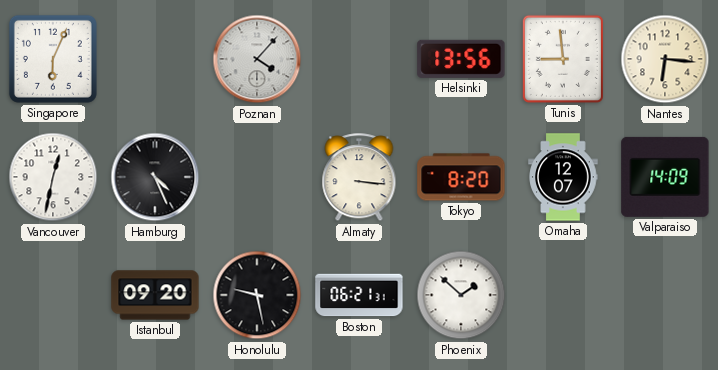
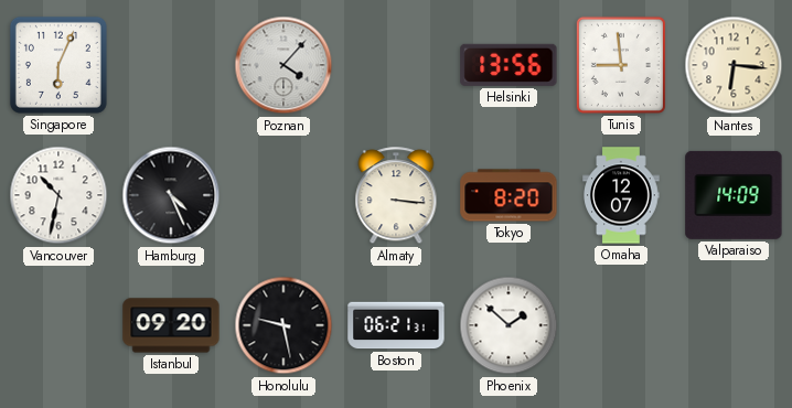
Vancouver: 12:32 -> 10:32
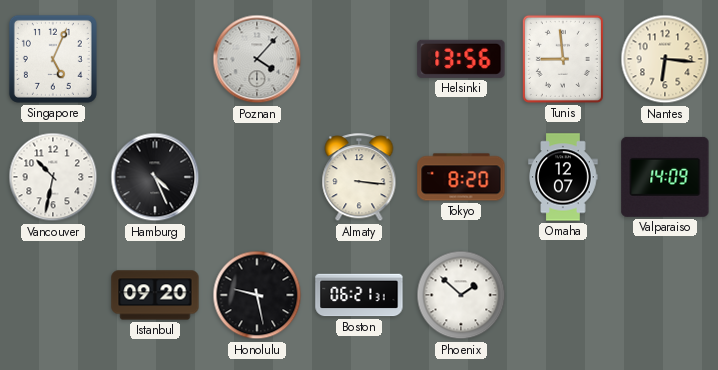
Singapore: 6:04 -> 5:04
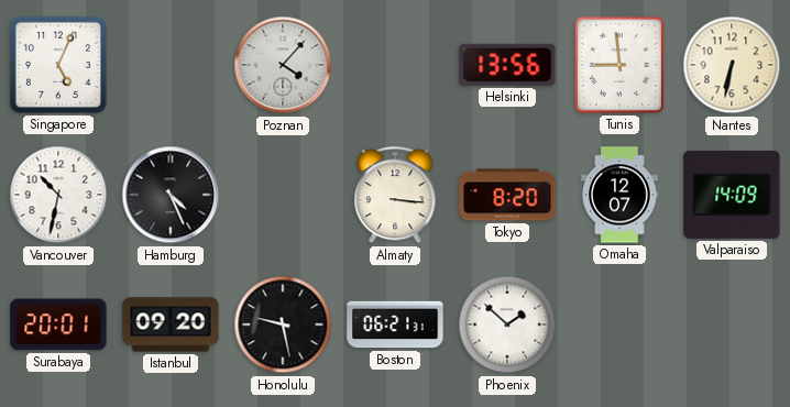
Nantes: 6:16 -> 6:32
Surabaya: none -> 20:01
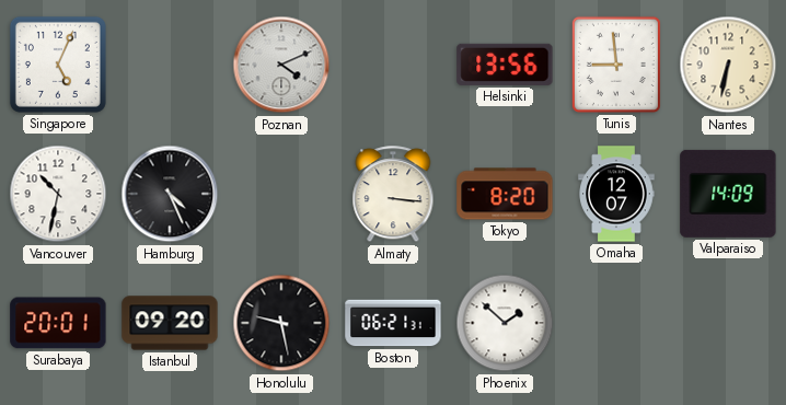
Poznan: 4:07 -> 4:11
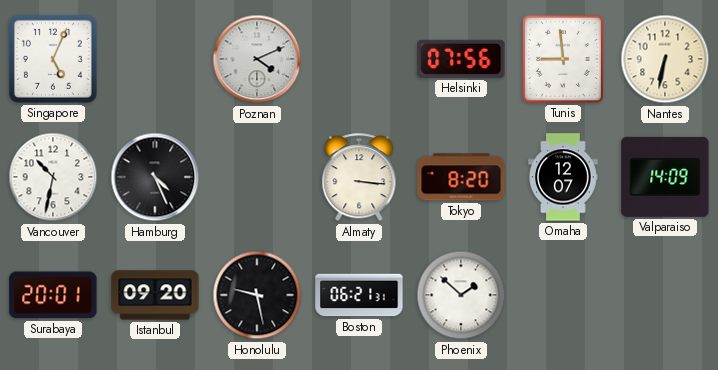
Helsinki: 13:56 -> 07:56
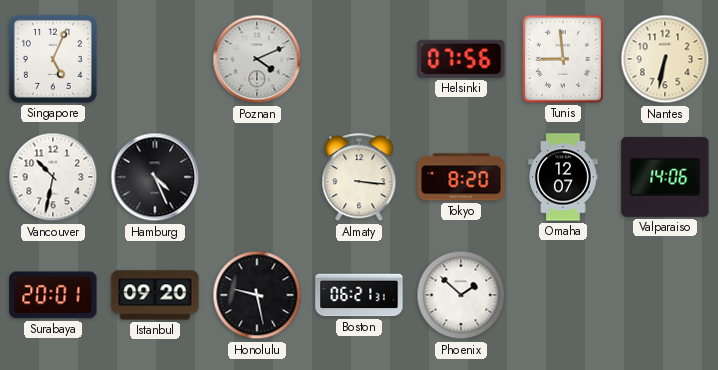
Valparaiso: 14:09 -> 14:06
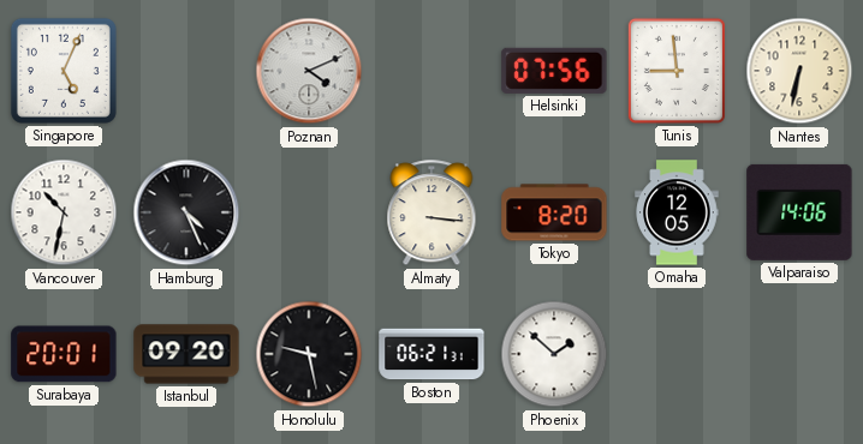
Omaha: 12:07 -> 12:05
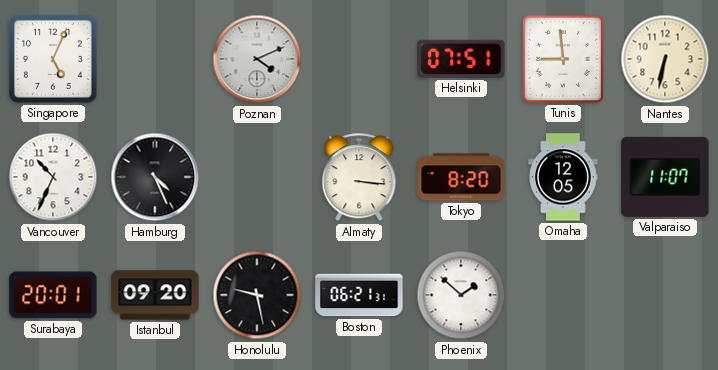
Helsinki: 07:56 -> 07:51
Vancouver: 10:32 -> 10:34
Valparaiso: 14:06 -> 11:07
